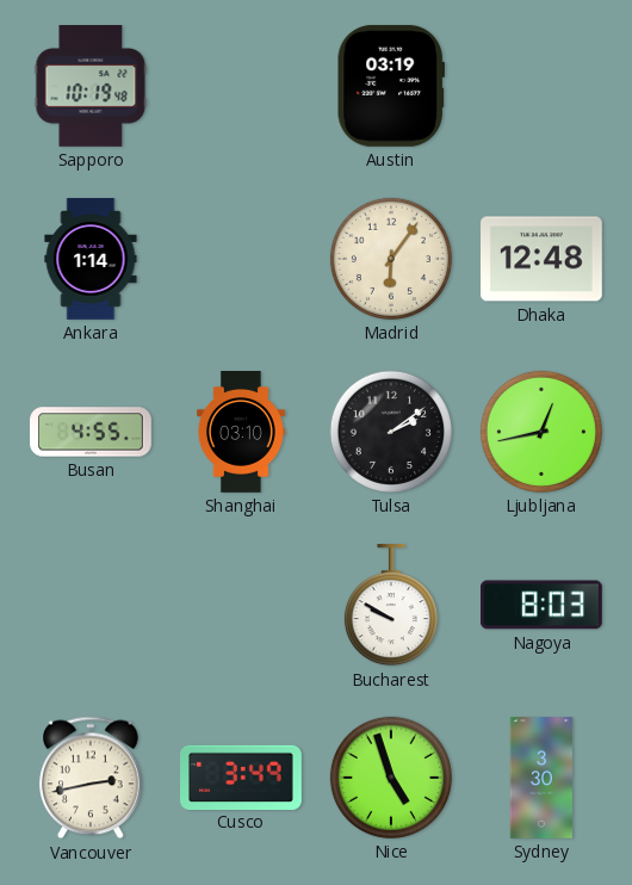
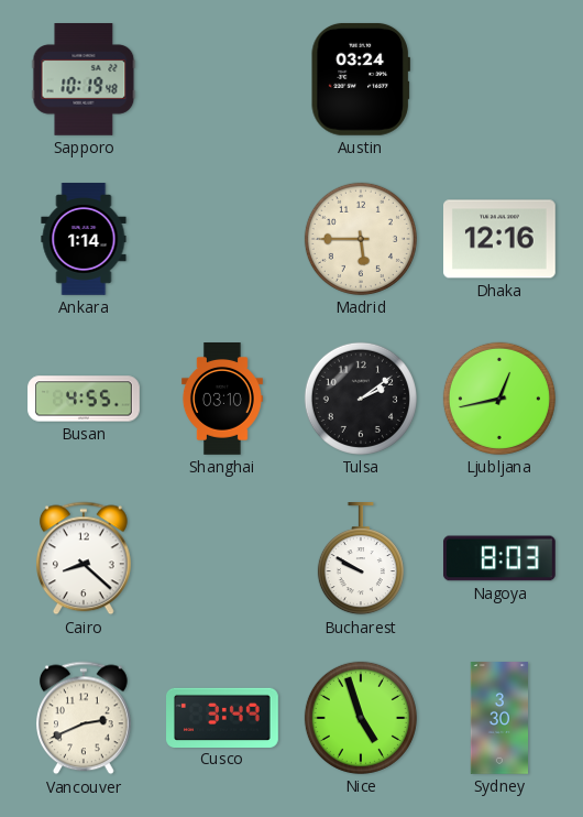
Austin: 03:19 -> 03:24
Madrid: 6:06 -> 5:45
Dhaka: 12:48 -> 12:16
Cairo: none -> 8:22
Vancouver: 2:43 -> 2:41
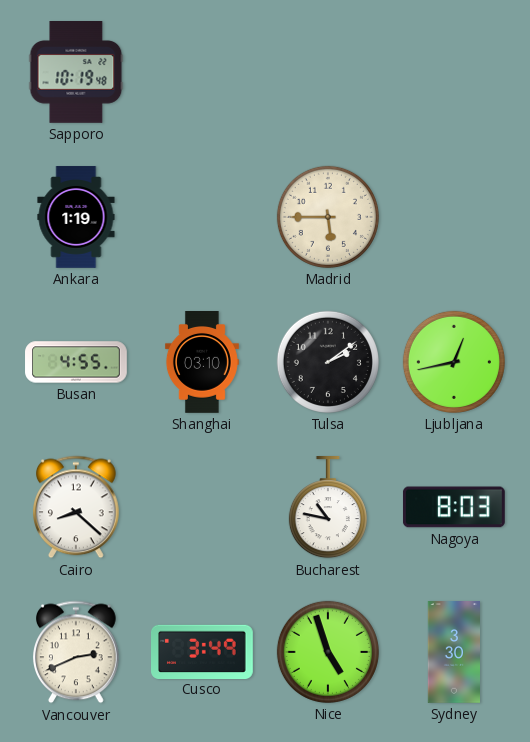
Austin: 03:24 -> none
Ankara: 1:14 -> 1:19
Dhaka: 12:16 -> none
Bucharest: 9:50 -> 10:47
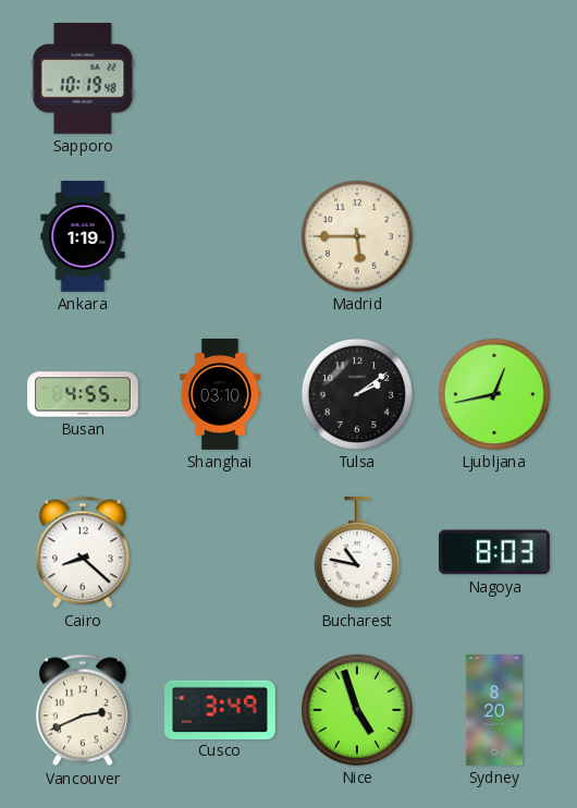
Sydney: 3:30 -> 8:20
